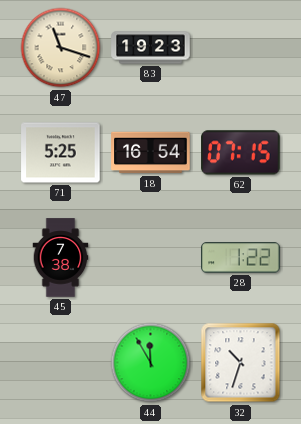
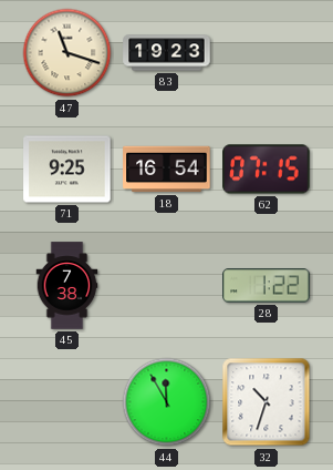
71: 5:25 -> 9:25
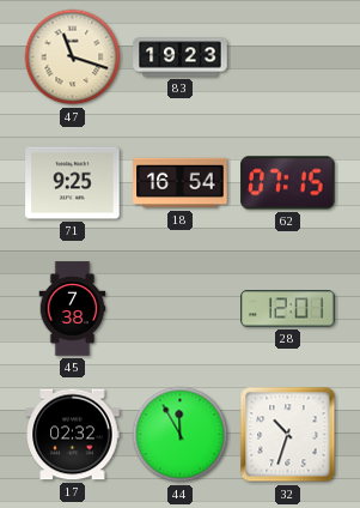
28: 1:22 -> 12:01
17: none -> 02:32
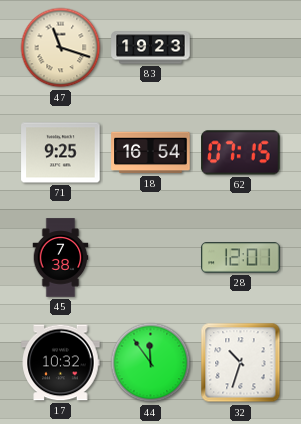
17: 02:32 -> 10:32
44: 11:55 -> 11:54
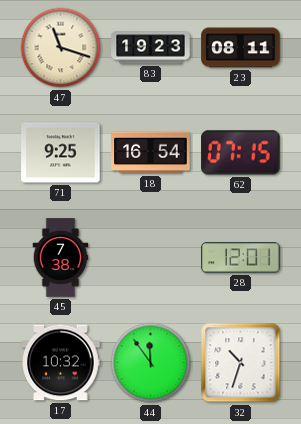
23: none -> 08:11
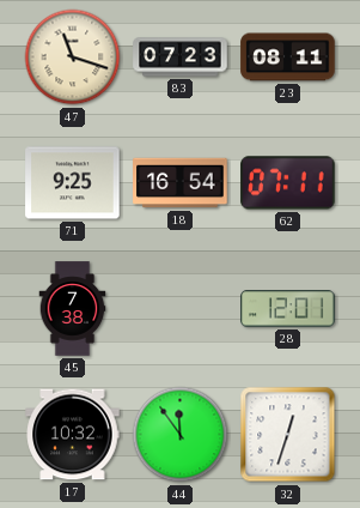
83: 19:23 -> 07:23
62: 07:15 -> 07:11
32: 10:33 -> 12:33
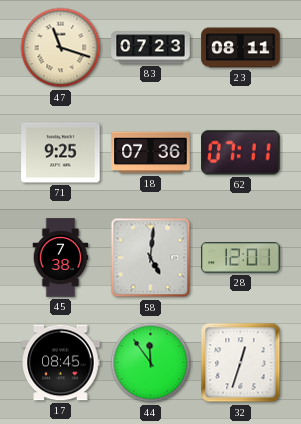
18: 16:54 -> 07:36
58: none -> 5:01
17: 10:32 -> 08:45
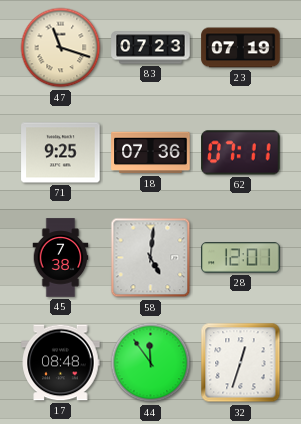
23: 08:11 -> 07:19
17: 08:45 -> 08:48
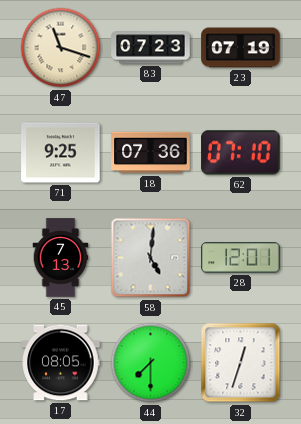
62: 07:11 -> 07:10
45: 7:38 -> 7:13
17: 08:48 -> 08:05
44: 11:54 -> 7:30
